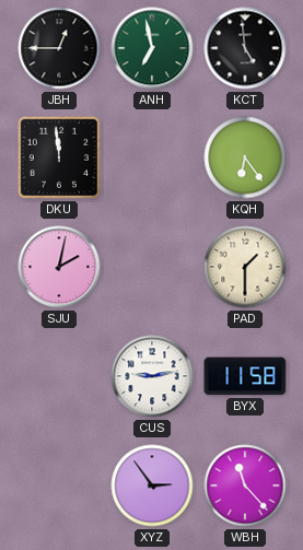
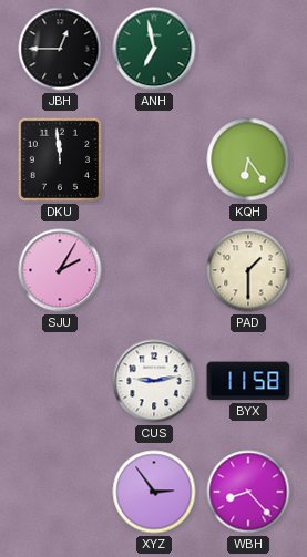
KCT: 4:59 -> none
SJU: 2:02 -> 2:05
WBH: 11:23 -> 8:23
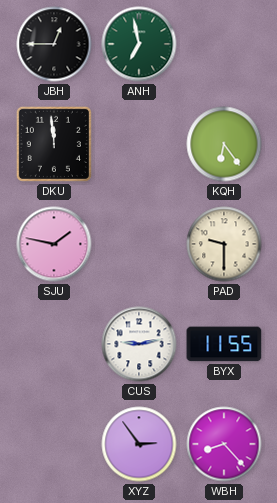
SJU: 2:05 -> 1:47
PAD: 1:30 -> 9:30
BYX: 11:58 -> 11:55
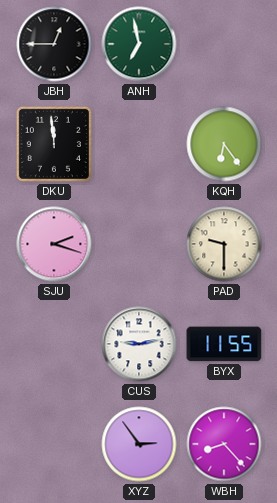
SJU: 1:47 -> 2:18
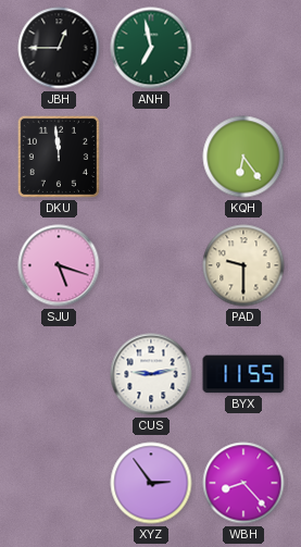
SJU: 2:18 -> 5:18
